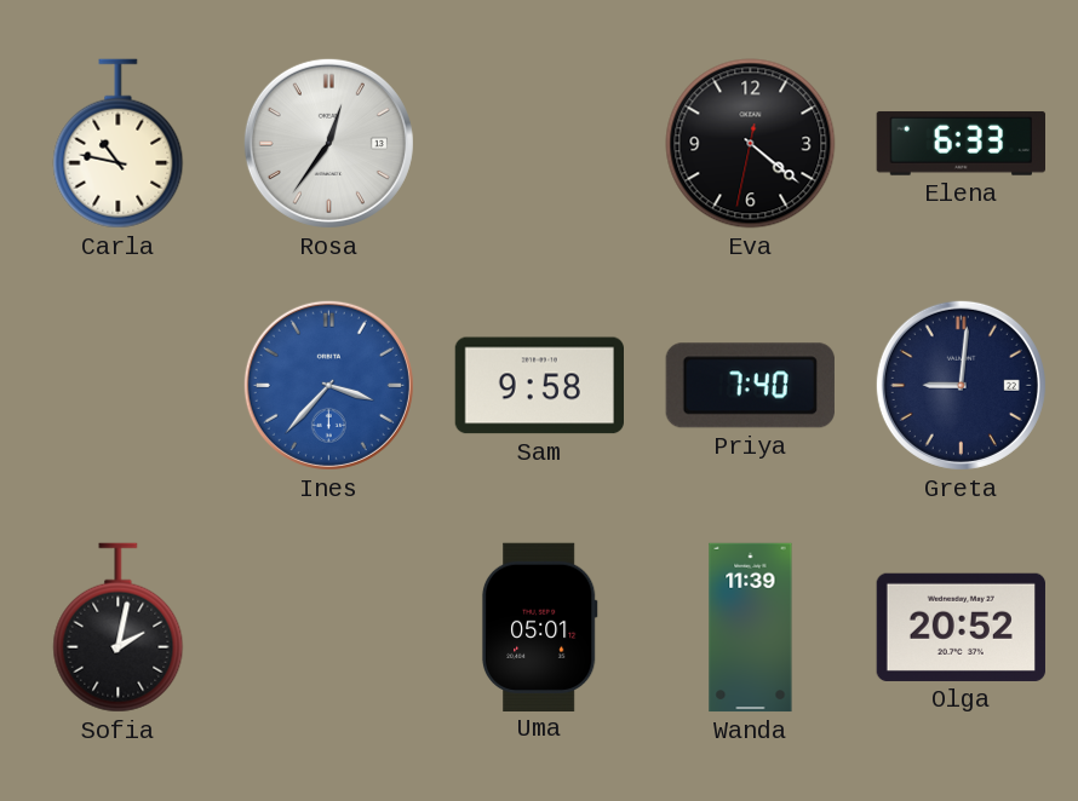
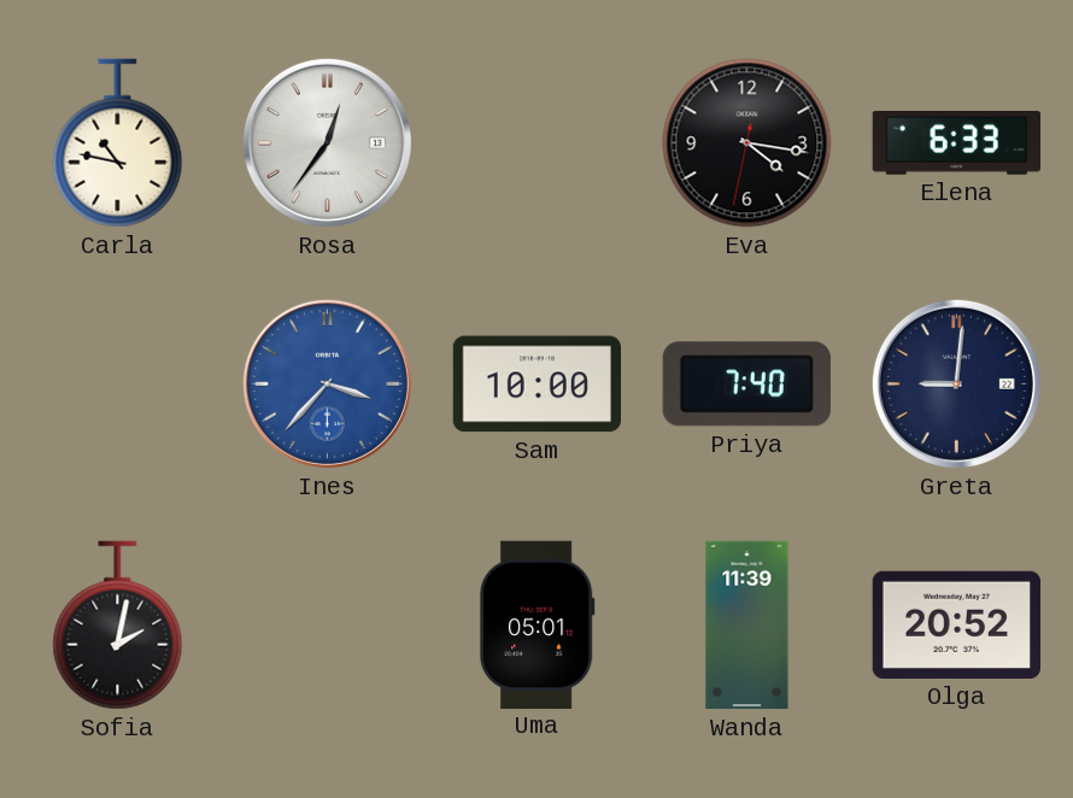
Eva: 4:21 -> 4:16
Sam: 9:58 -> 10:00
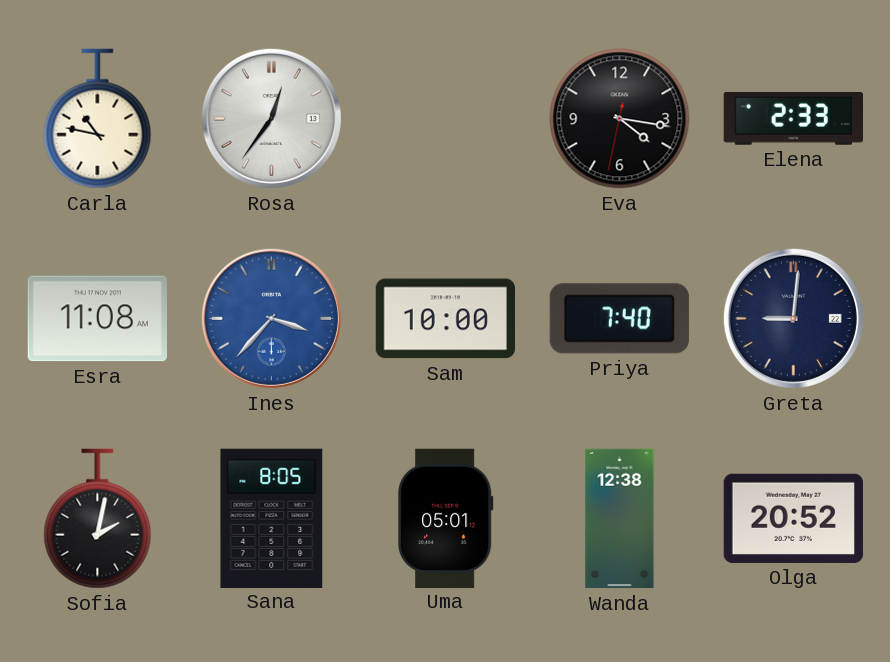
Elena: 6:33 -> 2:33
Esra: none -> 11:08
Sana: none -> 8:05
Wanda: 11:39 -> 12:38
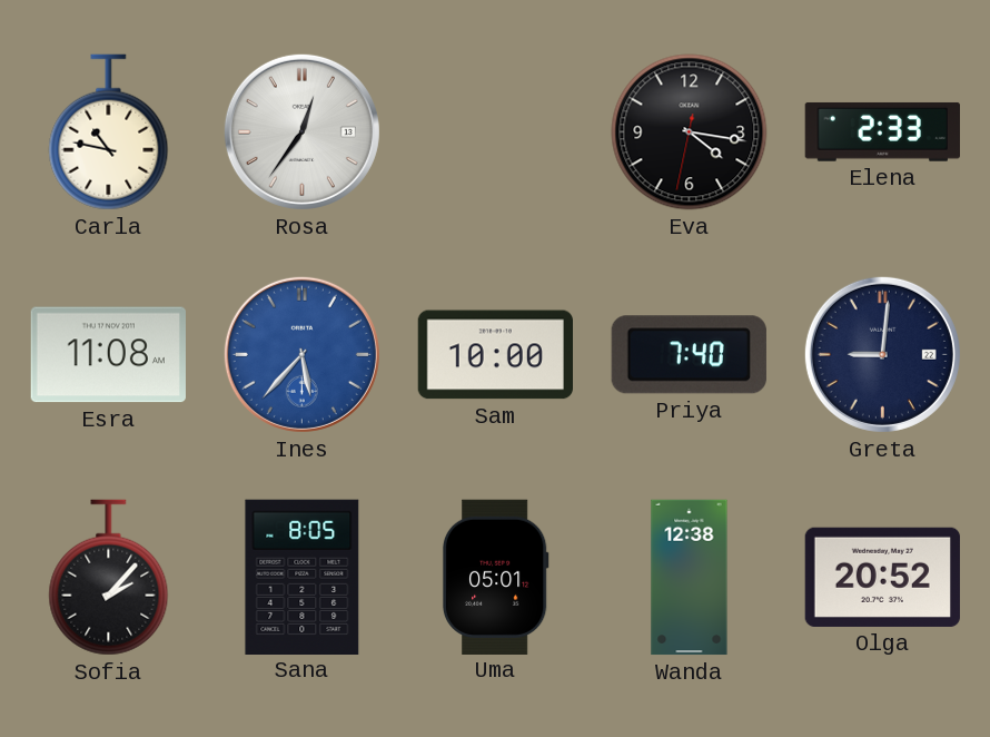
Ines: 3:37 -> 5:37
Sofia: 2:02 -> 2:07
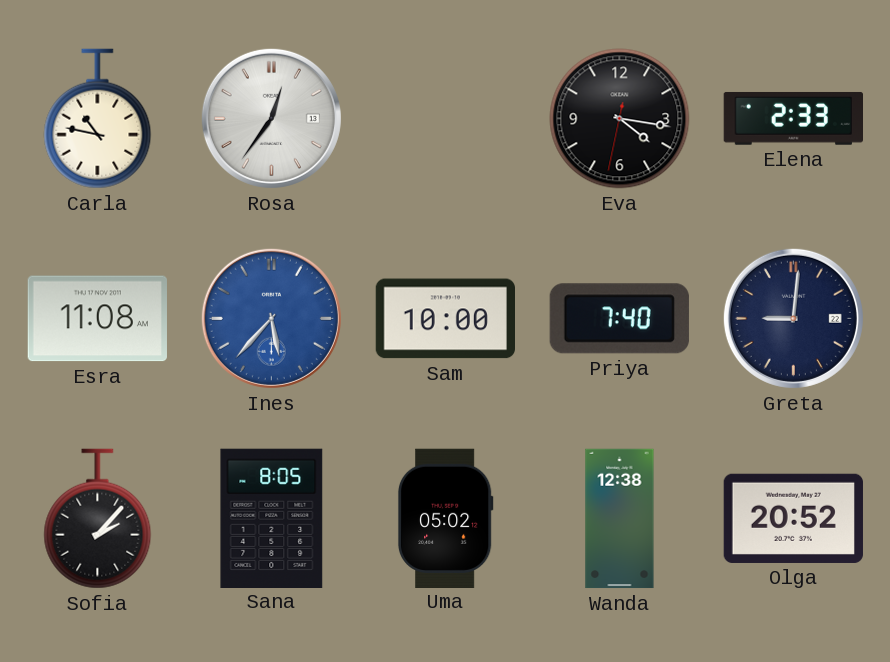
Uma: 05:01 -> 05:02
